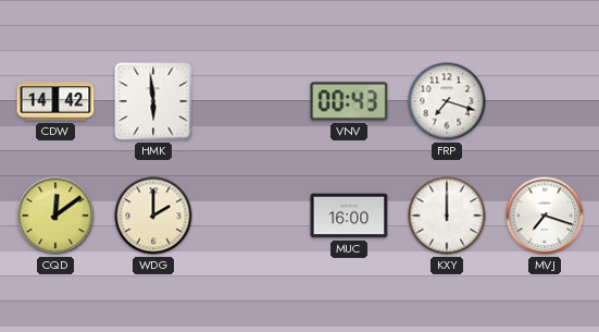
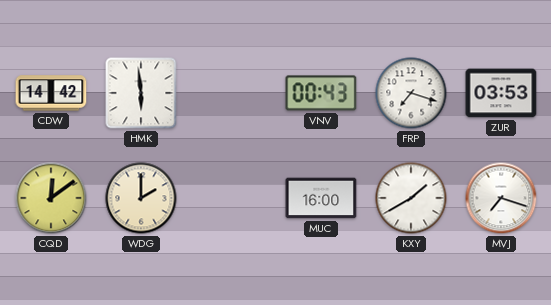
ZUR: none -> 03:53
KXY: 12:00 -> 1:40
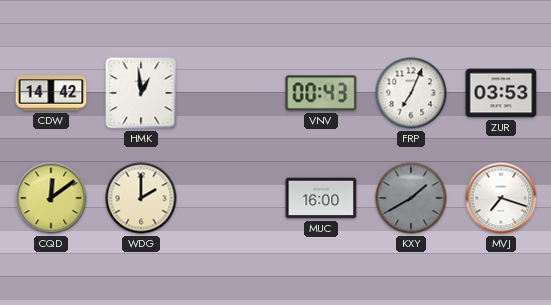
HMK: 5:59 -> 12:59
FRP: 7:18 -> 7:04
KXY dial: white -> grey
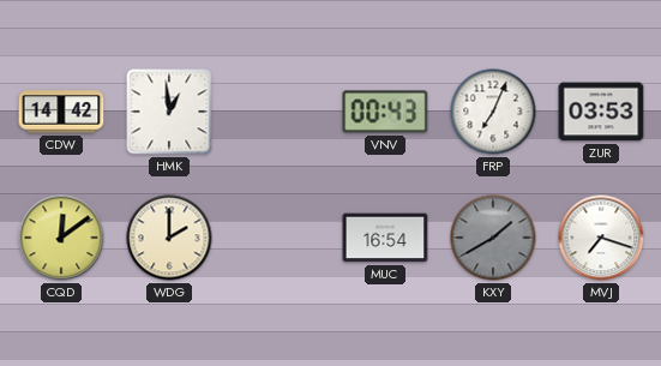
MUC: 16:00 -> 16:54
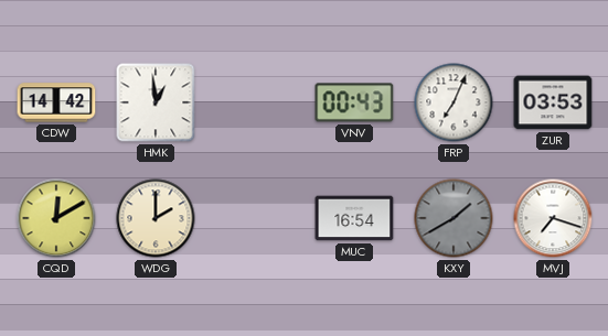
CQD: 12:09 -> 12:10
